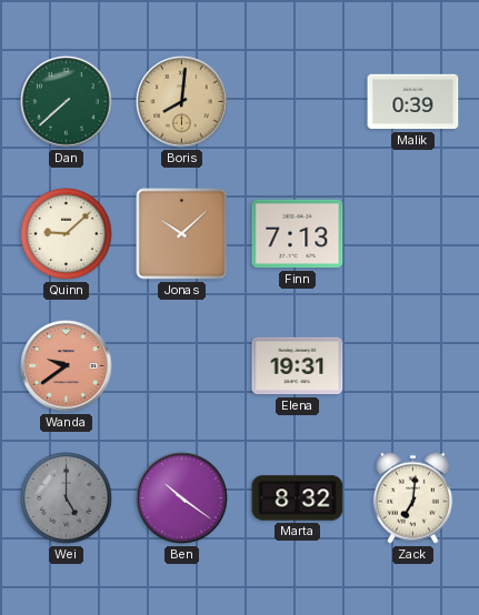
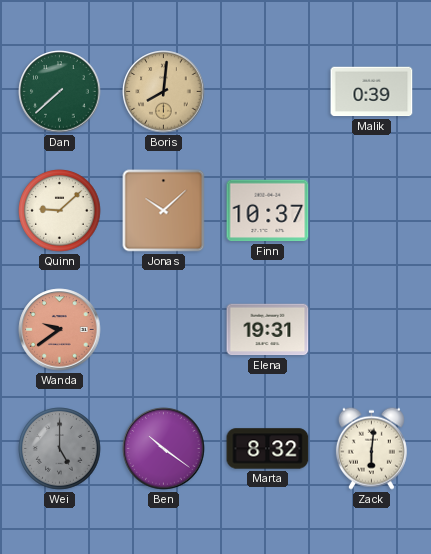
Finn: 7:13 -> 10:37
Zack: 7:01 -> 6:01
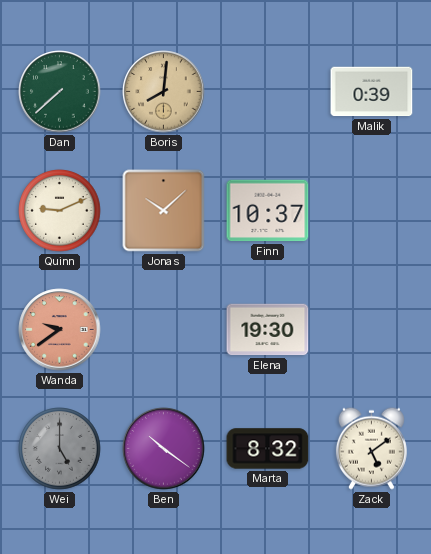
Quinn: 9:08 -> 9:11
Elena: 19:31 -> 19:30
Zack: 6:01 -> 5:09
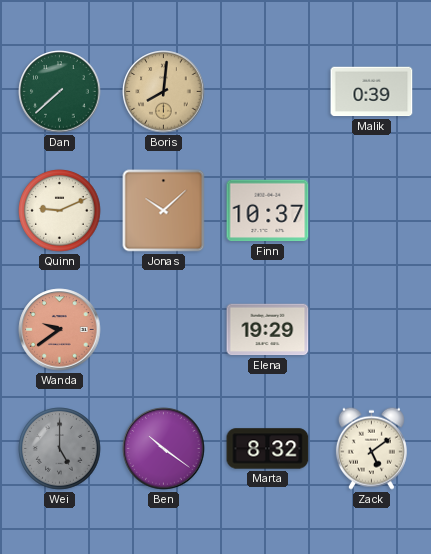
Elena: 19:30 -> 19:29
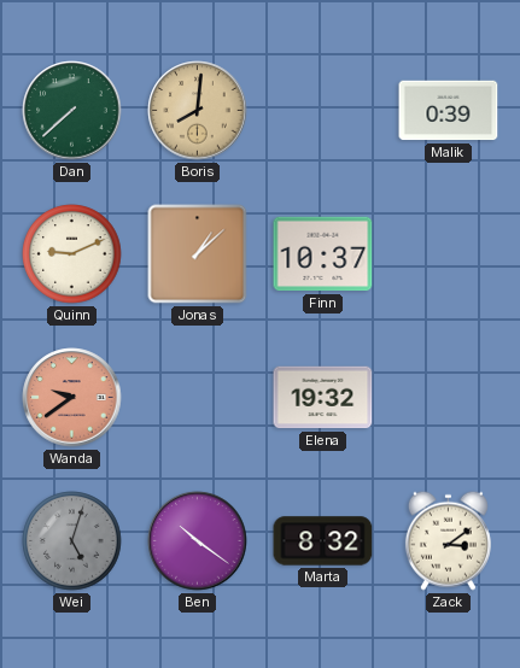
Jonas: 10:08 -> 1:08
Elena: 19:29 -> 19:32
Wei: 5:00 -> 5:03
Zack: 5:09 -> 3:09
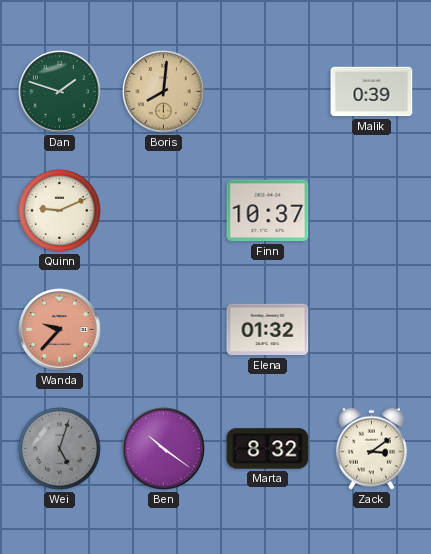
Dan: 7:38 -> 1:48
Jonas: 1:08 -> none
Wanda: 9:39 -> 9:37
Elena: 19:32 -> 01:32
